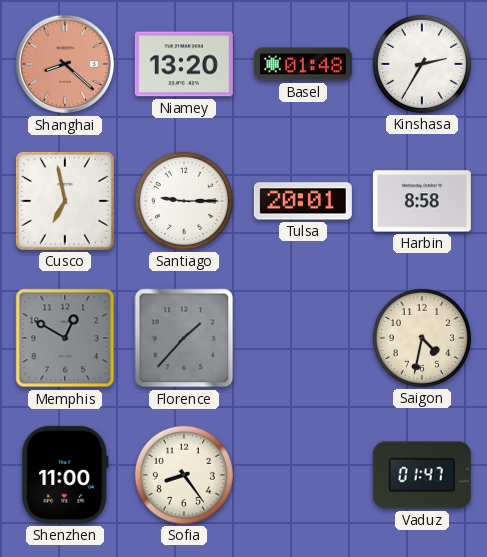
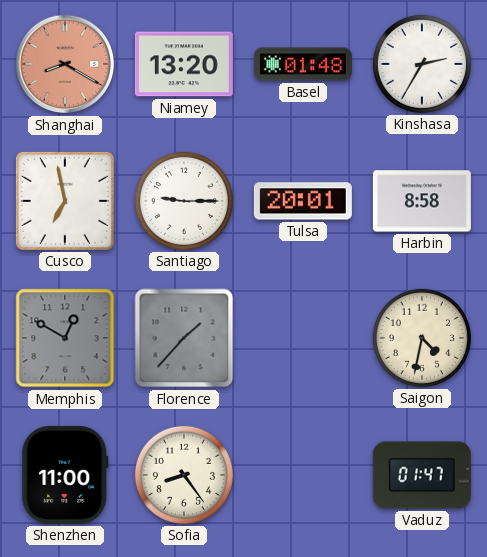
Shanghai: 8:22 -> 8:20
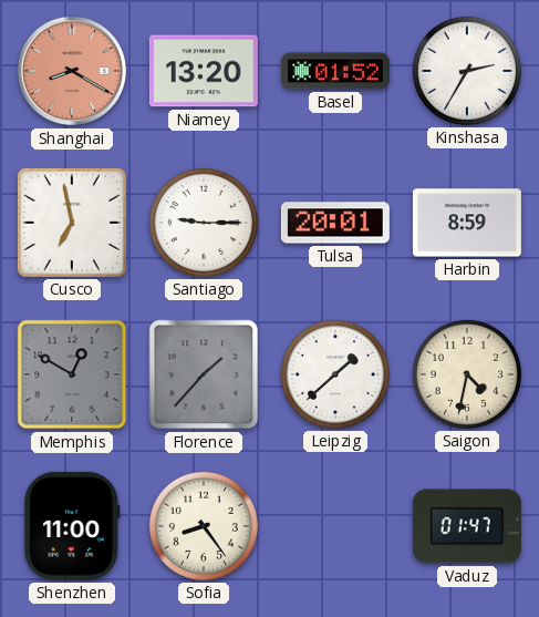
Basel: 01:48 -> 01:52
Harbin: 8:58 -> 8:59
Leipzig: none -> 1:38
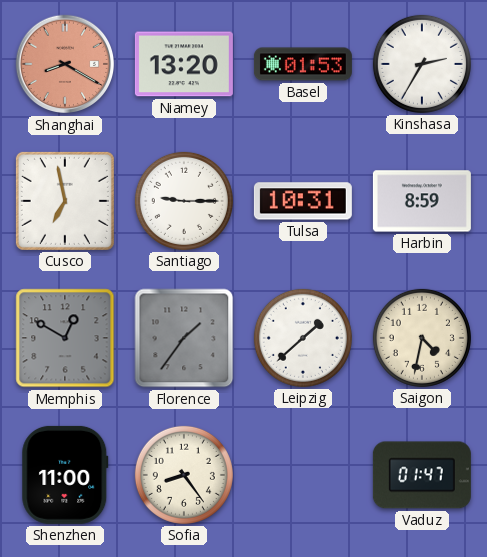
Basel: 01:52 -> 01:53
Tulsa: 20:01 -> 10:31
Florence: 1:37 -> 1:36
